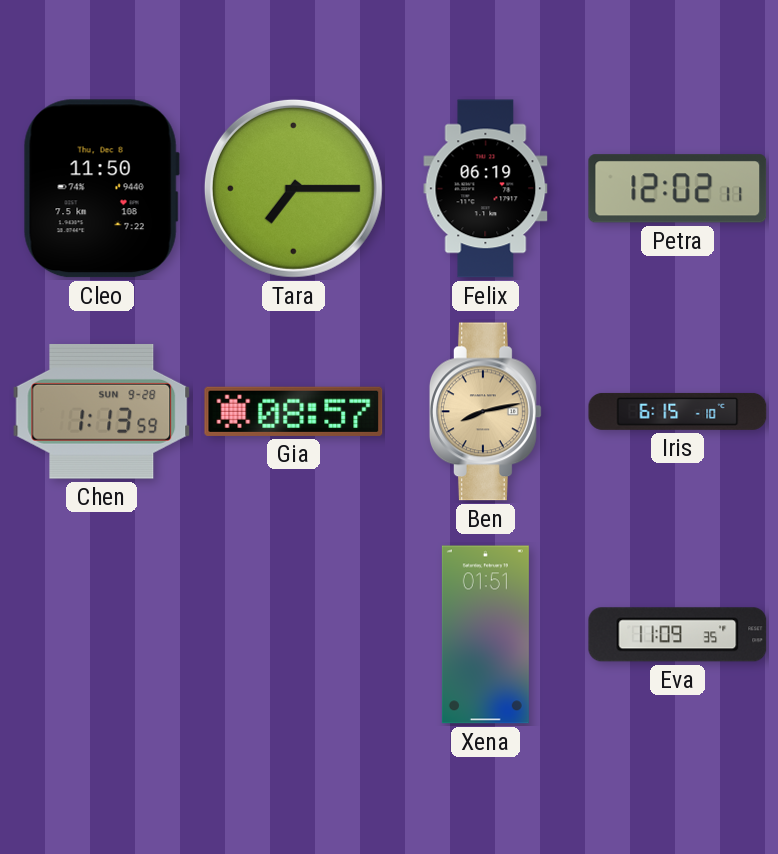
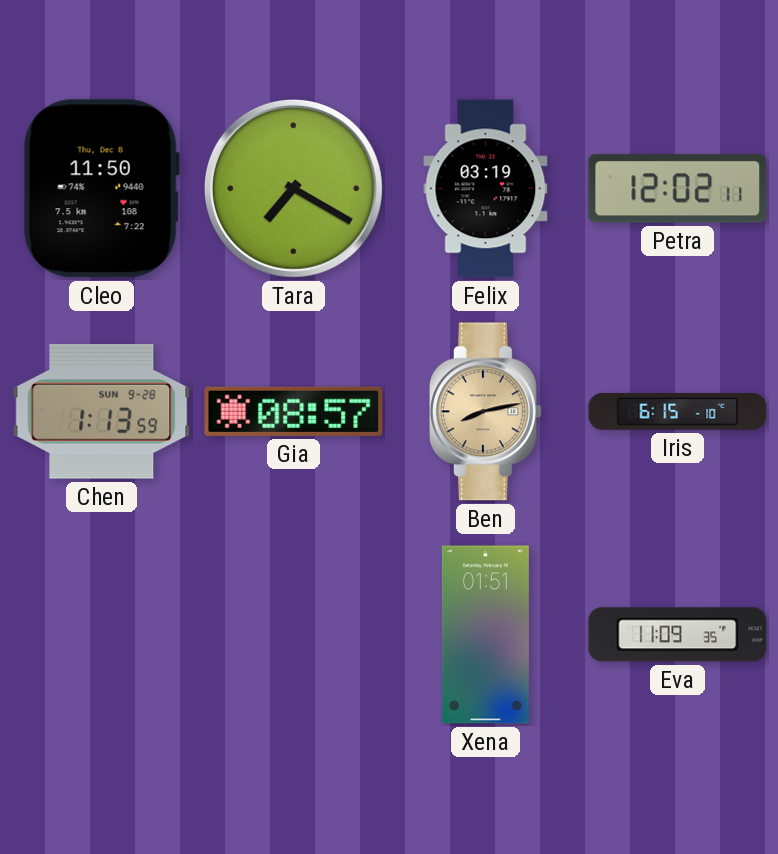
Tara: 7:15 -> 7:20
Felix: 06:19 -> 03:19
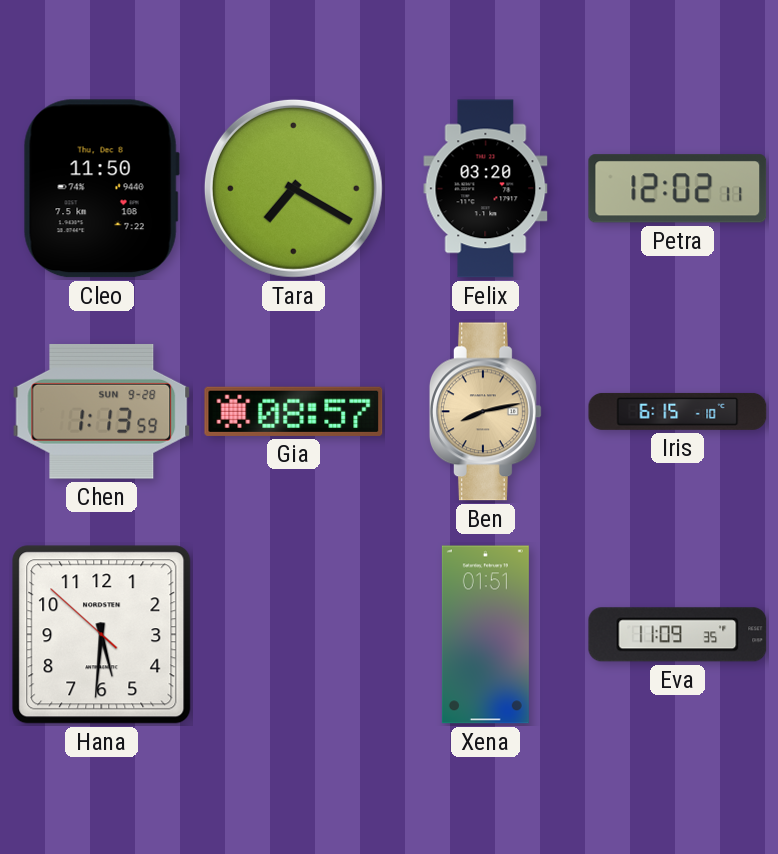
Felix: 03:19 -> 03:20
Hana: none -> 5:30
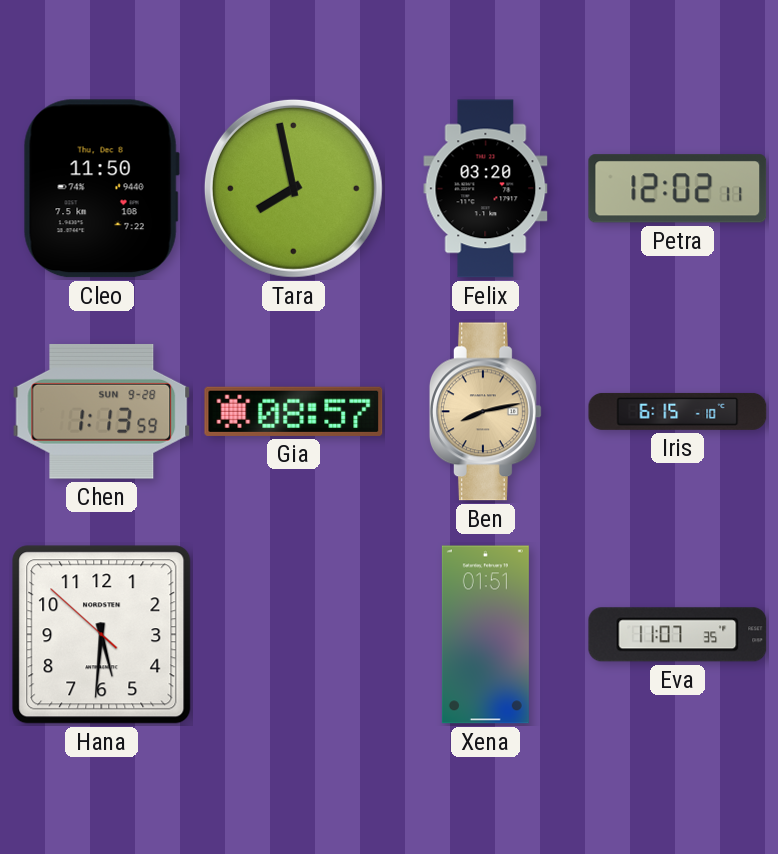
Tara: 7:20 -> 7:58
Eva: 11:09 -> 11:07
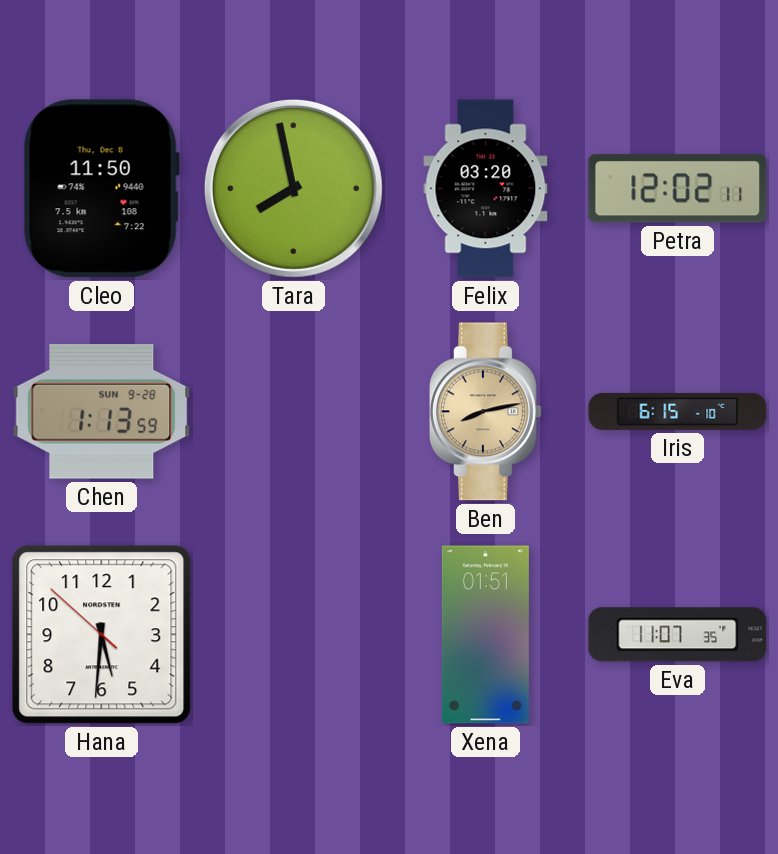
Gia: 08:57 -> none
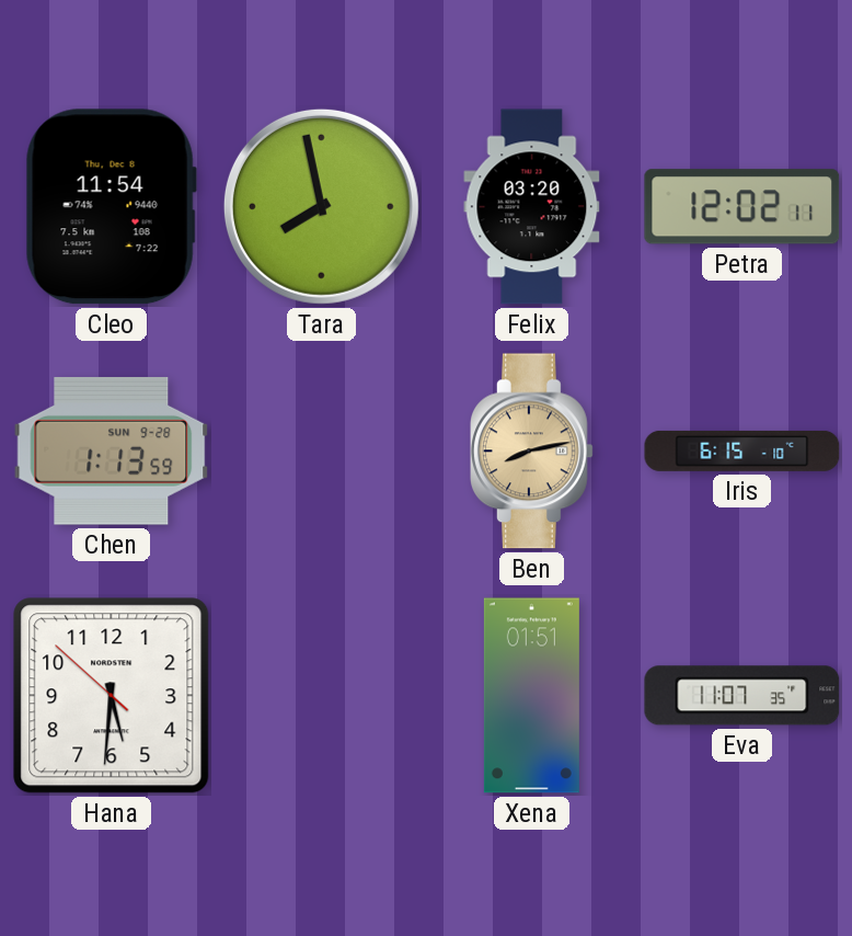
Cleo: 11:50 -> 11:54
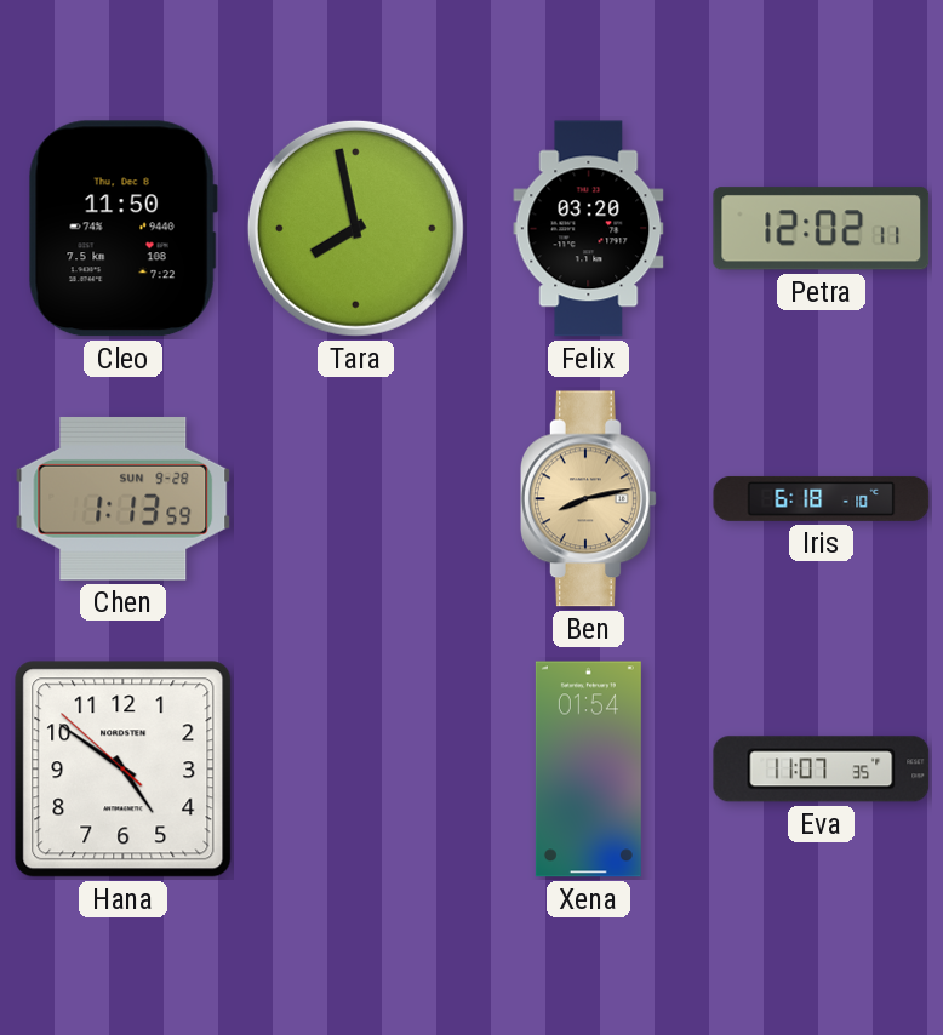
Cleo: 11:54 -> 11:50
Iris: 6:15 -> 6:18
Hana: 5:30 -> 4:50
Xena: 01:51 -> 01:54
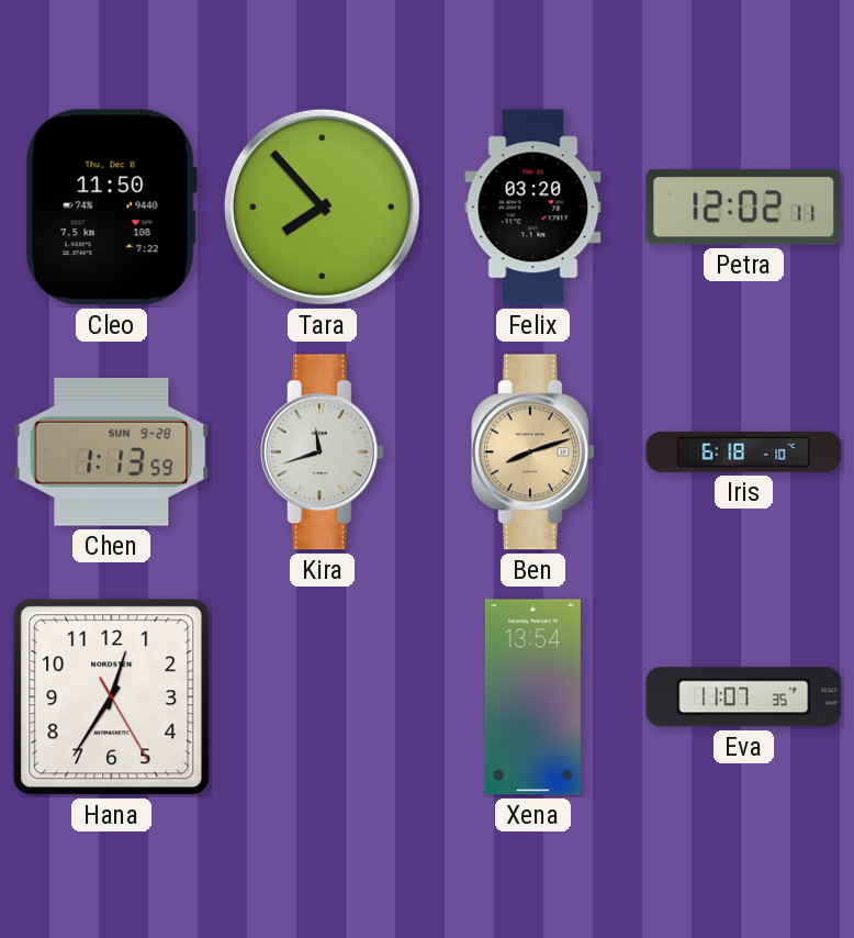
Tara: 7:58 -> 7:53
Kira: none -> 11:42
Ben: 8:13 -> 8:12
Hana: 4:50 -> 12:35
Xena: 01:54 -> 13:54
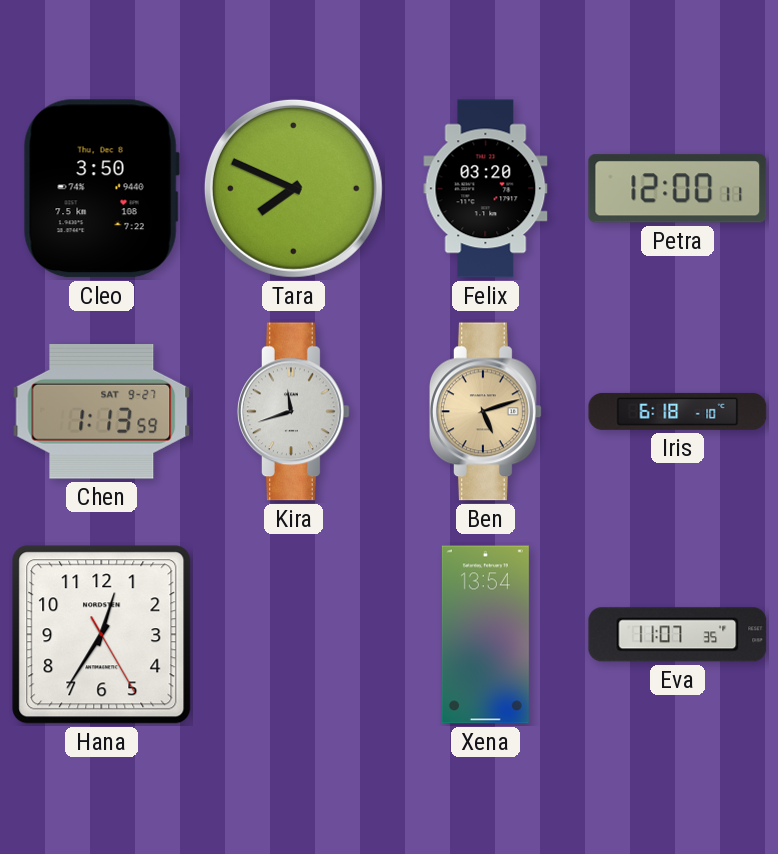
Cleo: 11:50 -> 3:50
Tara: 7:53 -> 7:49
Petra: 12:02 -> 12:00
Chen date: SUN 9-28 -> SAT 9-27
Ben: 8:12 -> 5:12
